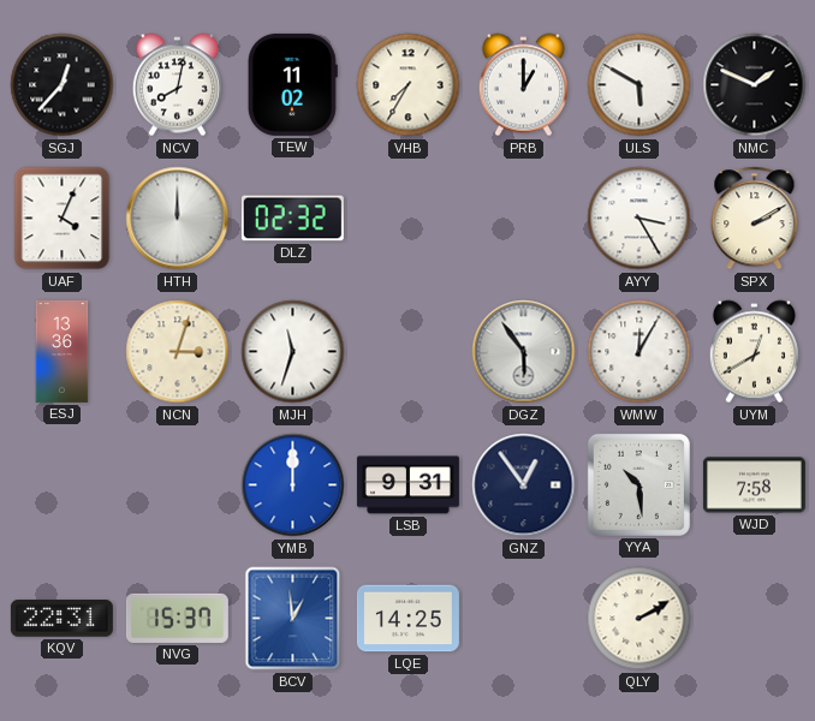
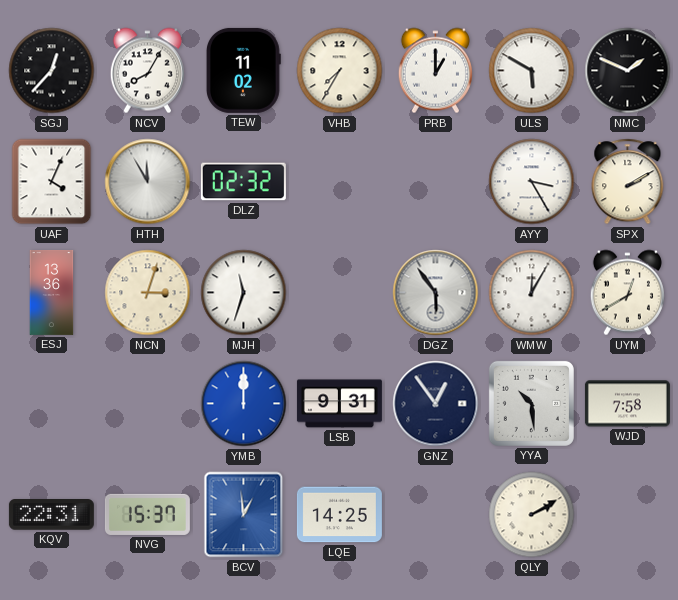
NCV: 8:02 -> 8:05
HTH: 12:00 -> 11:55
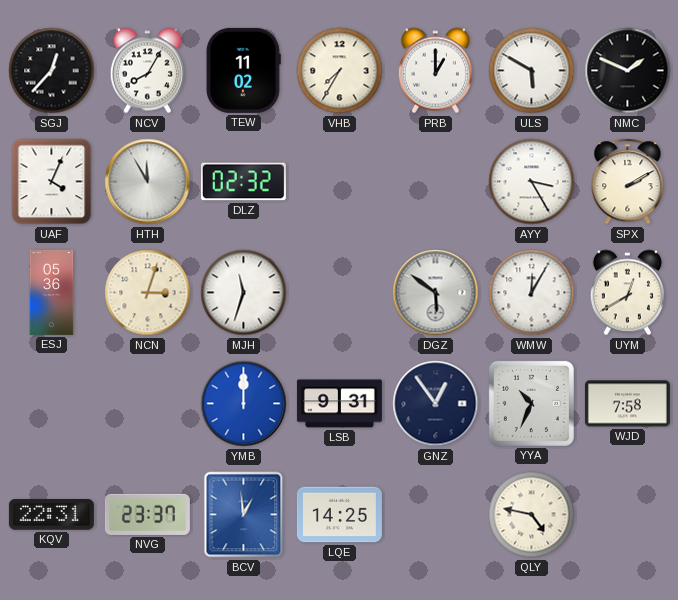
ESJ: 13:36 -> 05:36
DGZ: 5:54 -> 5:51
YYA: 10:29 -> 10:34
NVG: 15:37 -> 23:37
QLY: 2:10 -> 4:47
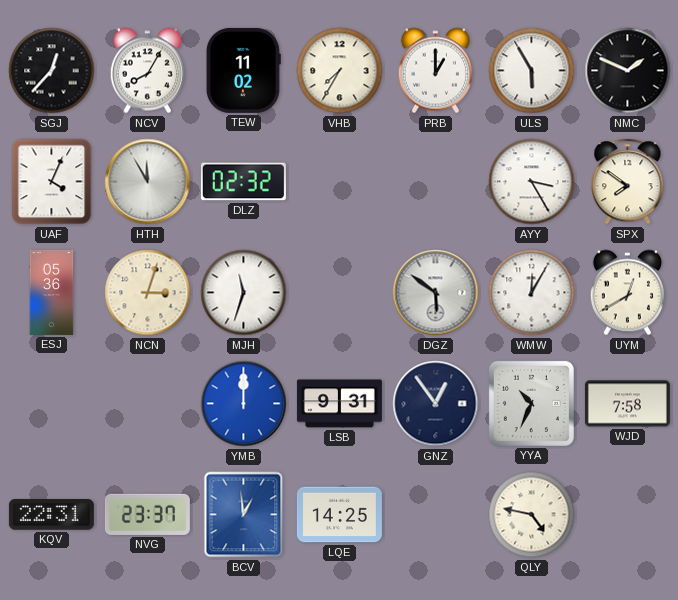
ULS: 5:50 -> 5:55
SPX: 2:10 -> 7:51
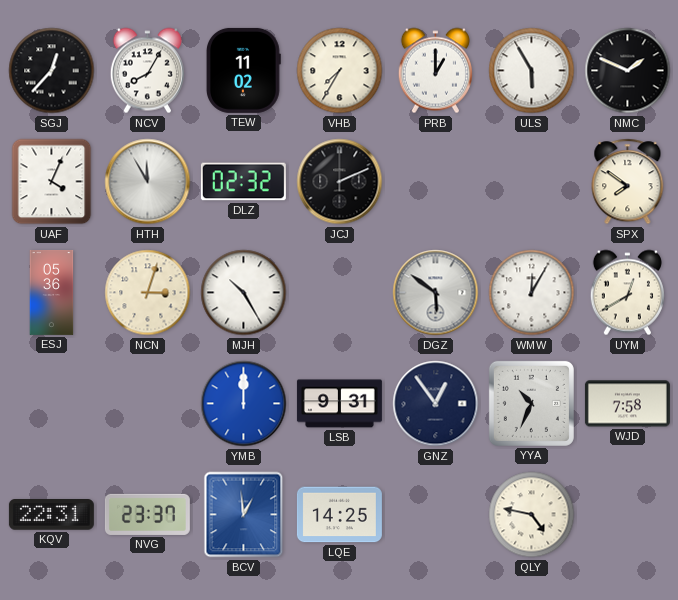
JCJ: none -> 2:11
AYY: 3:25 -> none
MJH: 11:33 -> 10:25
